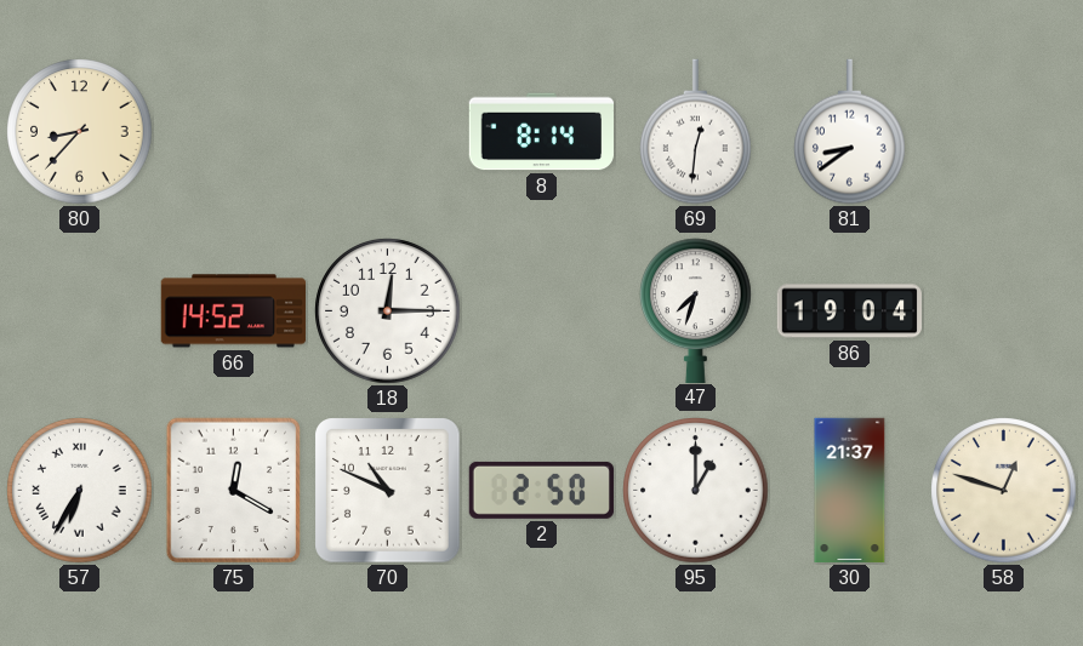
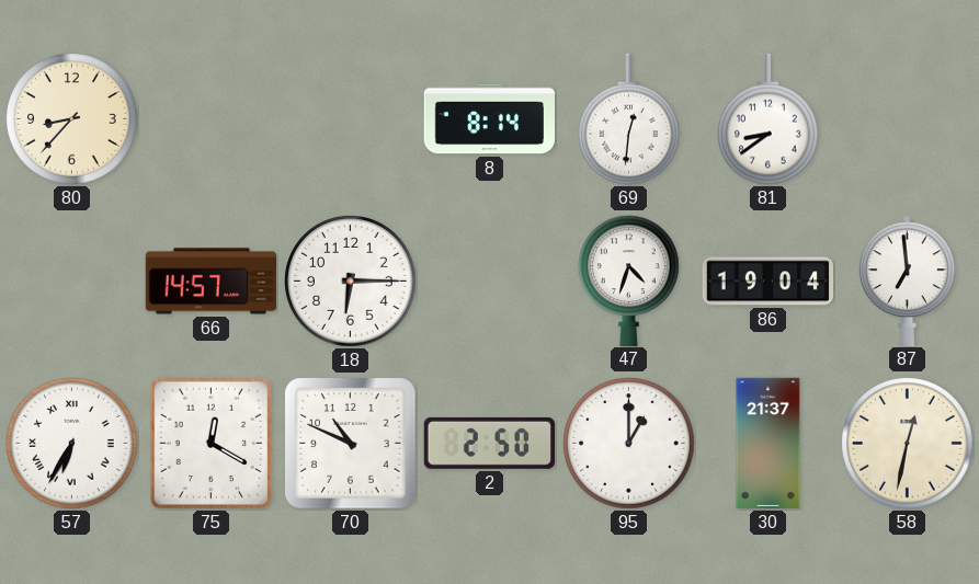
66: 14:52 -> 14:57
18: 12:15 -> 6:15
47: 7:33 -> 4:33
87: none -> 6:59
58: 12:48 -> 12:32
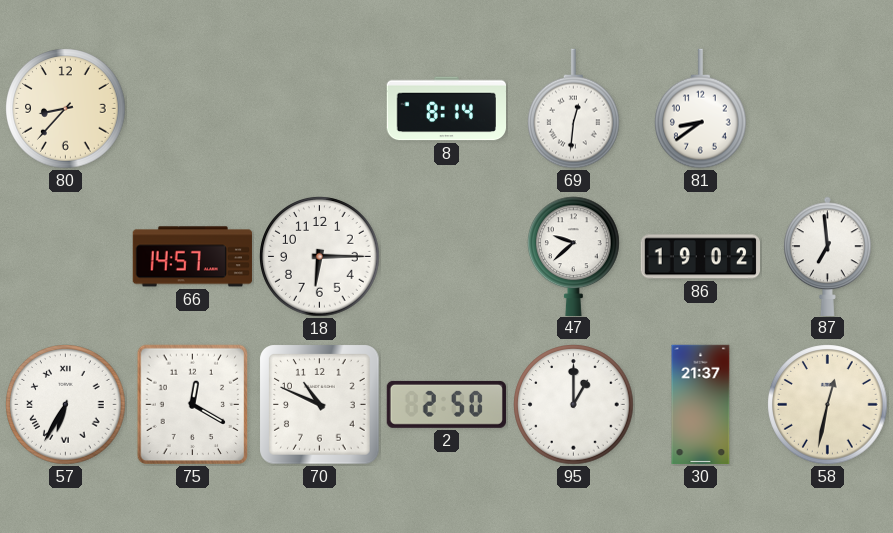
47: 4:33 -> 9:38
86: 19:04 -> 19:02
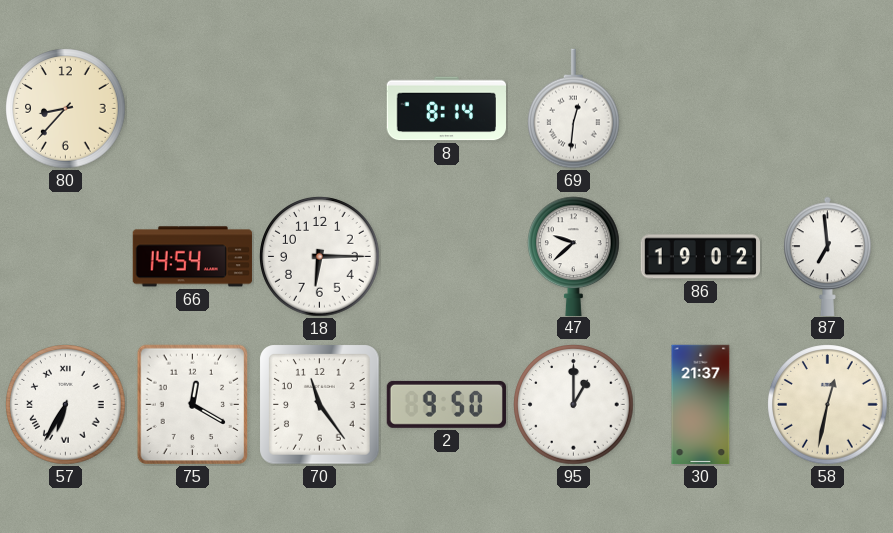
81: 8:39 -> none
66: 14:57 -> 14:54
70: 10:49 -> 11:24
2: 2:50 -> 9:50
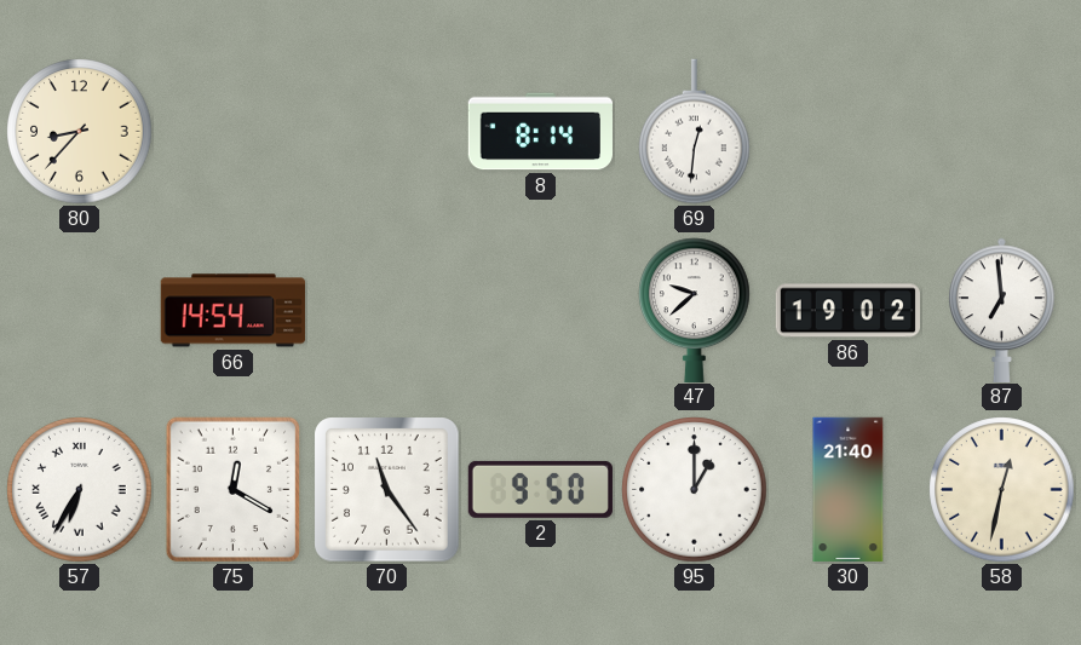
18: 6:15 -> none
30: 21:37 -> 21:40
